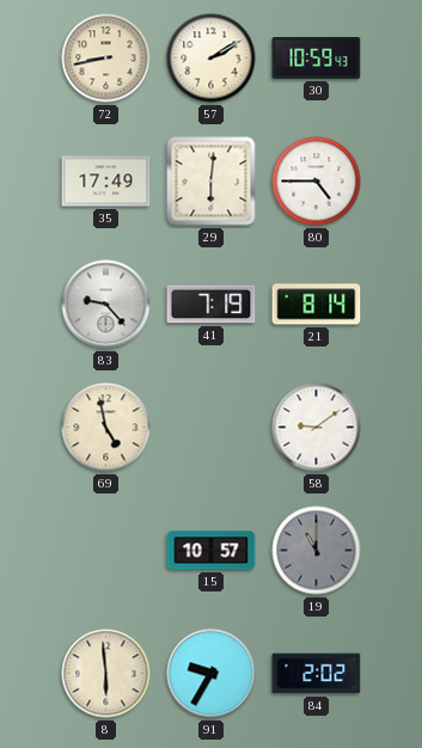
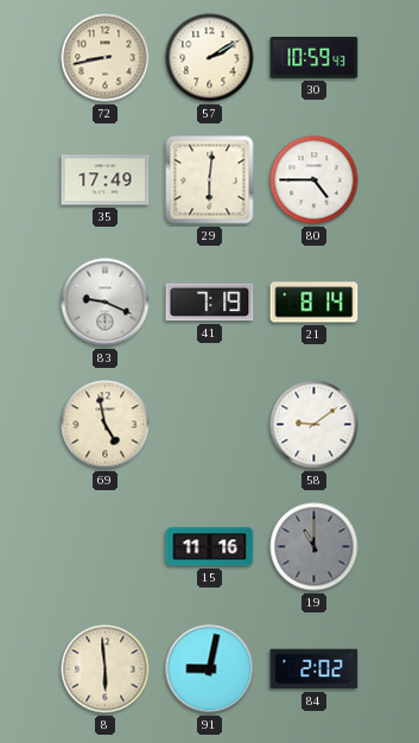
83: 9:23 -> 9:19
15: 10:57 -> 11:16
91: 9:35 -> 9:02
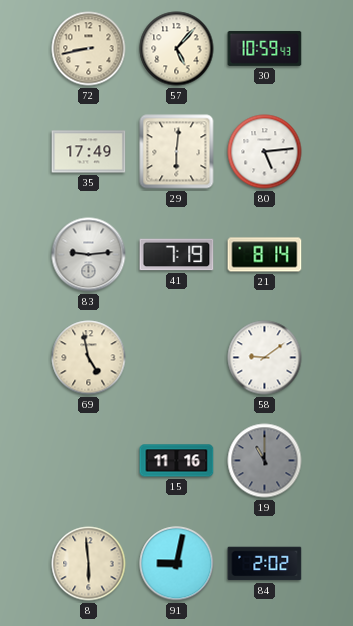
57: 2:10 -> 5:07
80: 4:45 -> 5:14
83: 9:19 -> 9:14
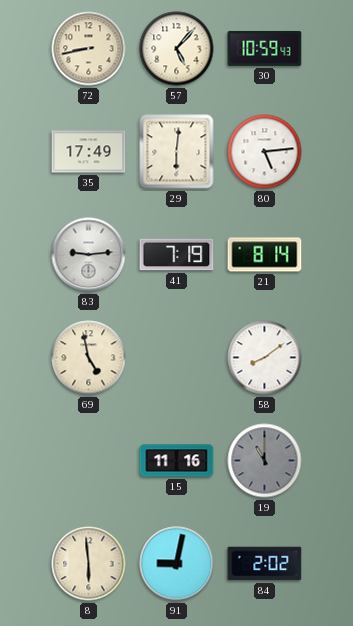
58: 9:09 -> 8:09
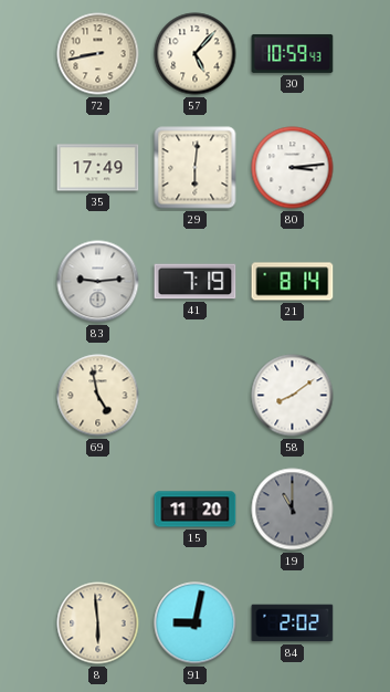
80: 5:14 -> 3:14
15: 11:16 -> 11:20
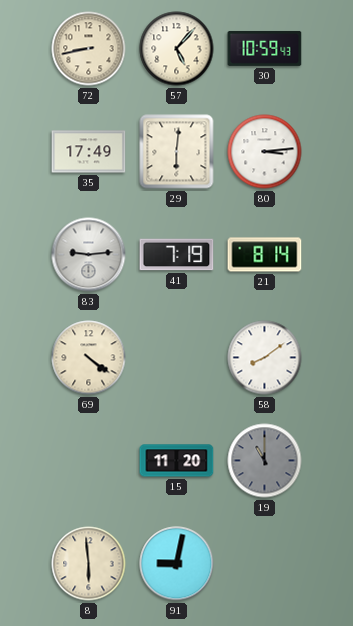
69: 4:58 -> 4:21
84: 2:02 -> none
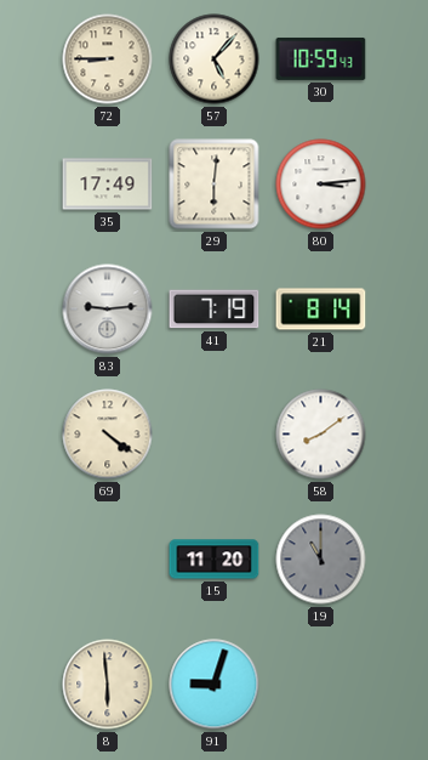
72: 8:43 -> 8:45
91: 9:02 -> 9:03
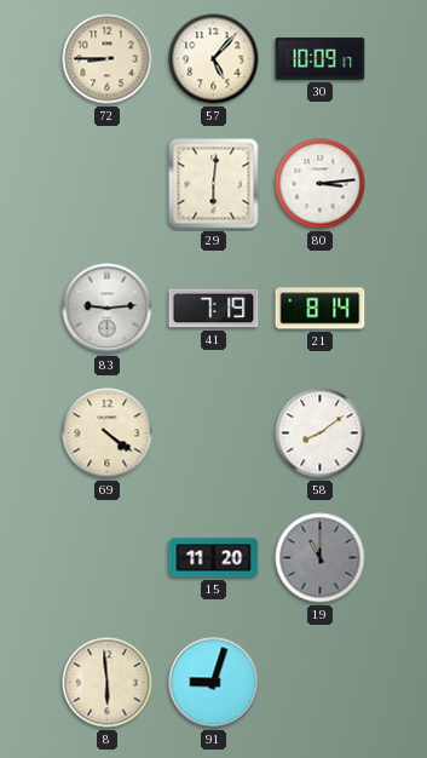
30: 10:59 -> 10:09
35: 17:49 -> none
